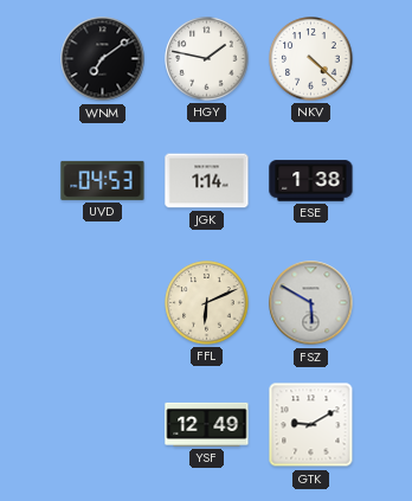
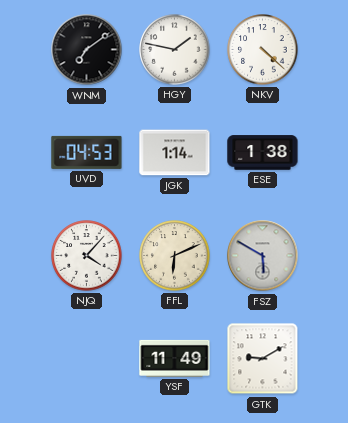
NJQ: none -> 4:07
YSF: 12:49 -> 11:49
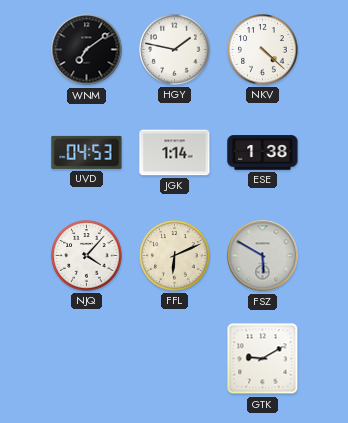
YSF: 11:49 -> none
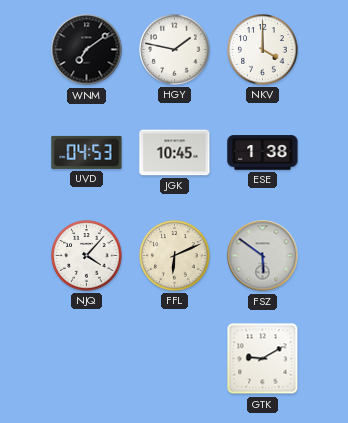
NKV: 4:22 -> 4:00
JGK: 1:14 -> 10:45
FSZ: 5:50 -> 5:51
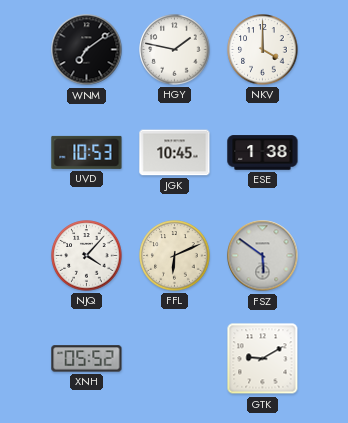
UVD: 04:53 -> 10:53
XNH: none -> 05:52
